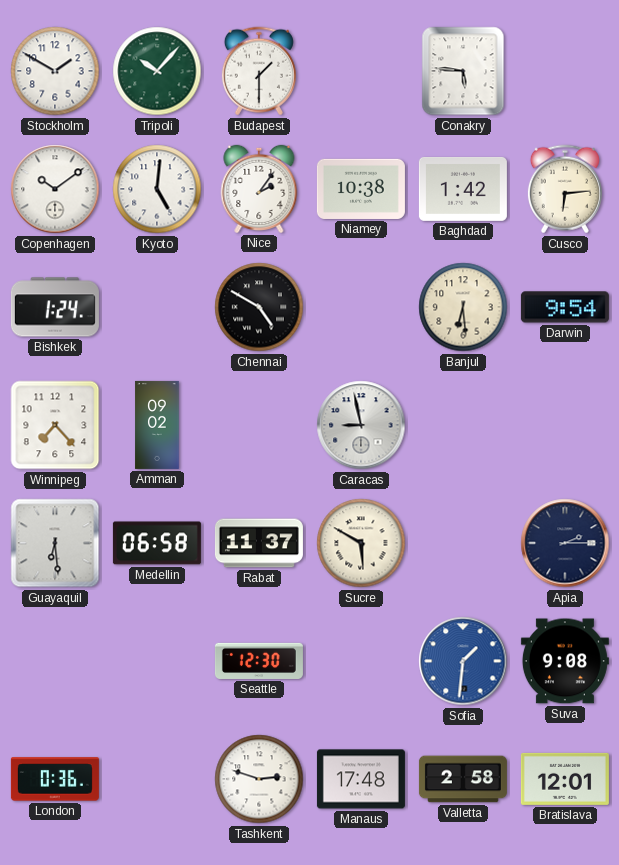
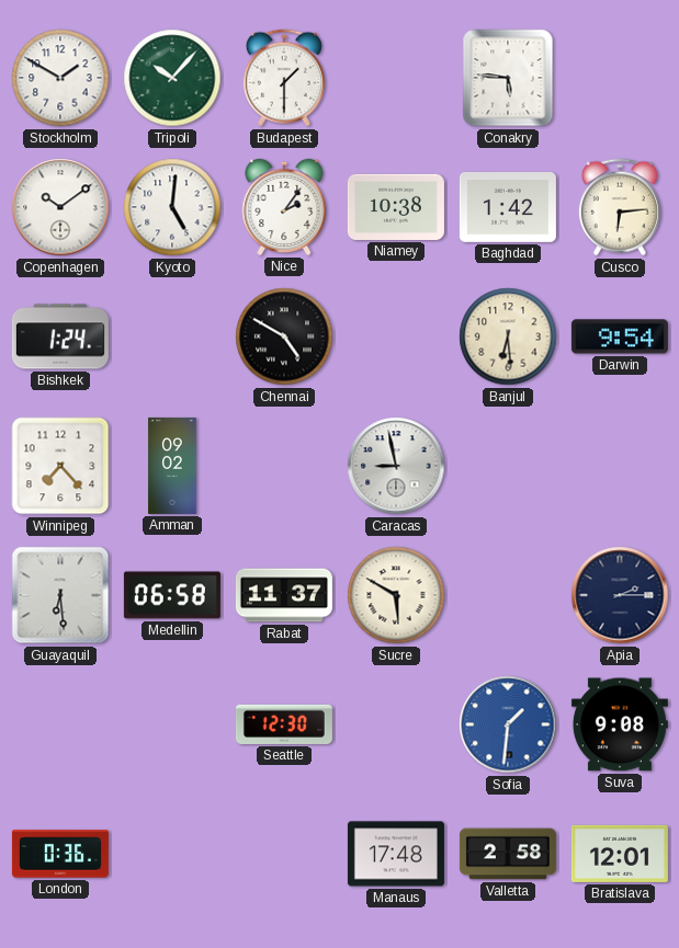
Tashkent: 2:48 -> none
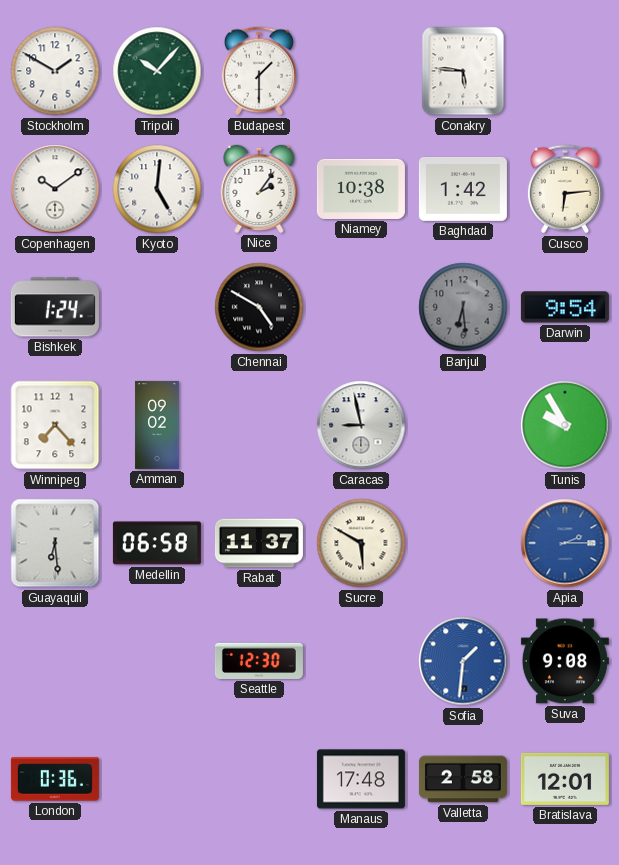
Banjul dial: cream -> grey
Tunis: none -> 9:55
Apia dial: navy -> blue
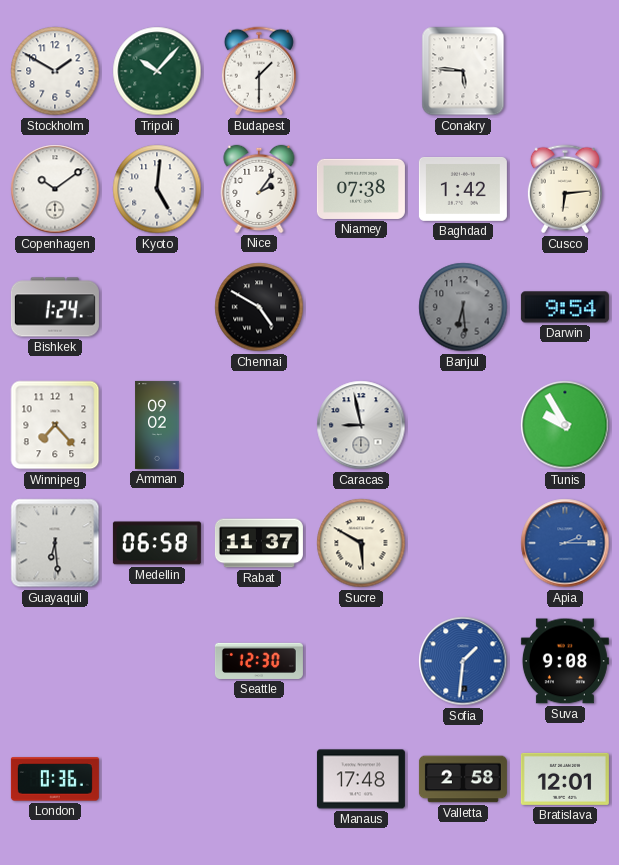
Niamey: 10:38 -> 07:38
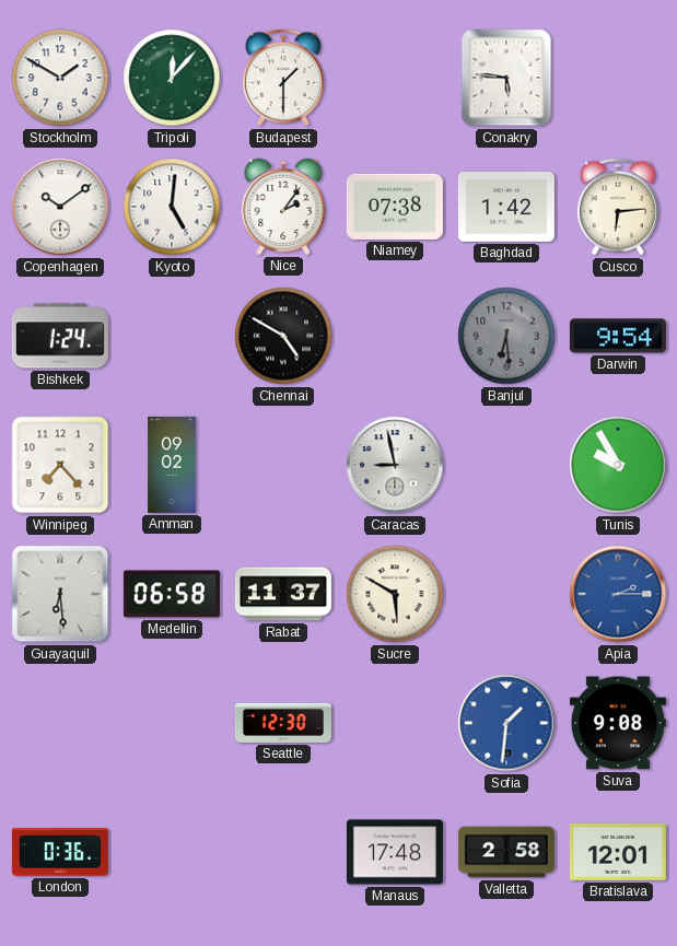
Tripoli: 10:07 -> 12:07
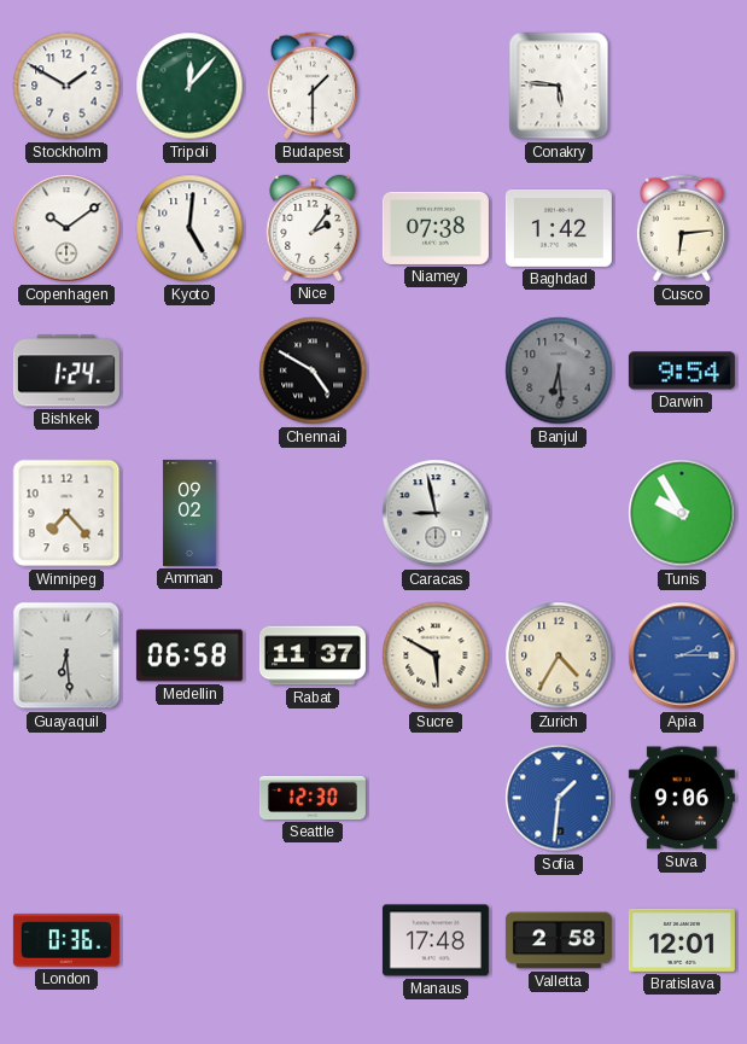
Zurich: none -> 4:35
Suva: 9:08 -> 9:06
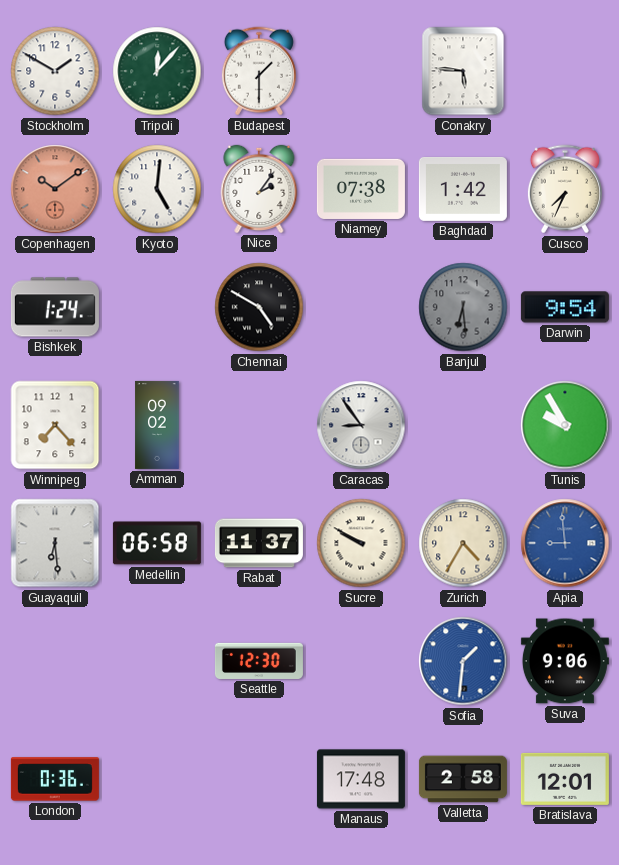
Copenhagen dial: white -> salmon
Cusco: 6:14 -> 7:34
Caracas: 8:58 -> 8:54
Sucre: 5:50 -> 9:50
Apia: 2:15 -> 8:59
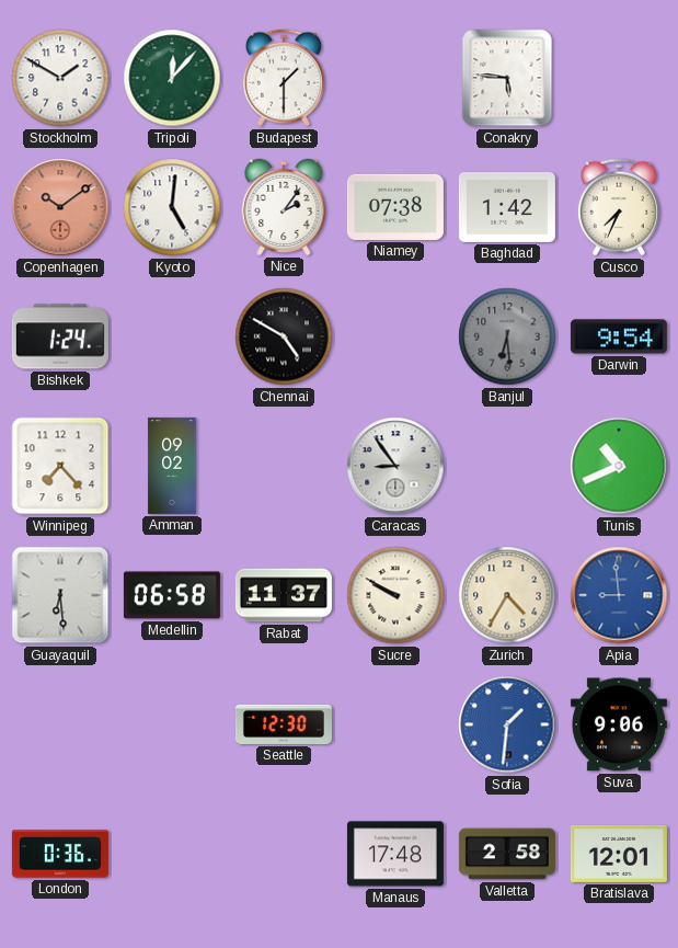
Tunis: 9:55 -> 10:41
